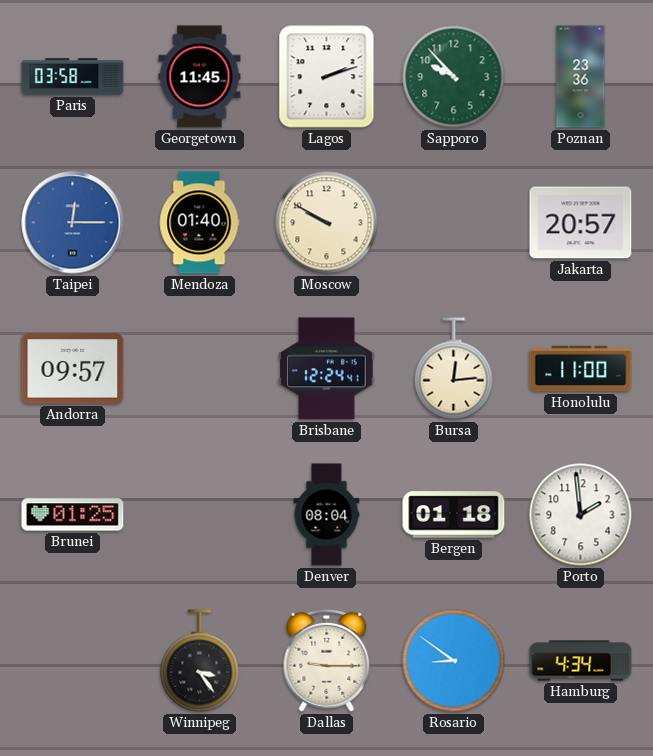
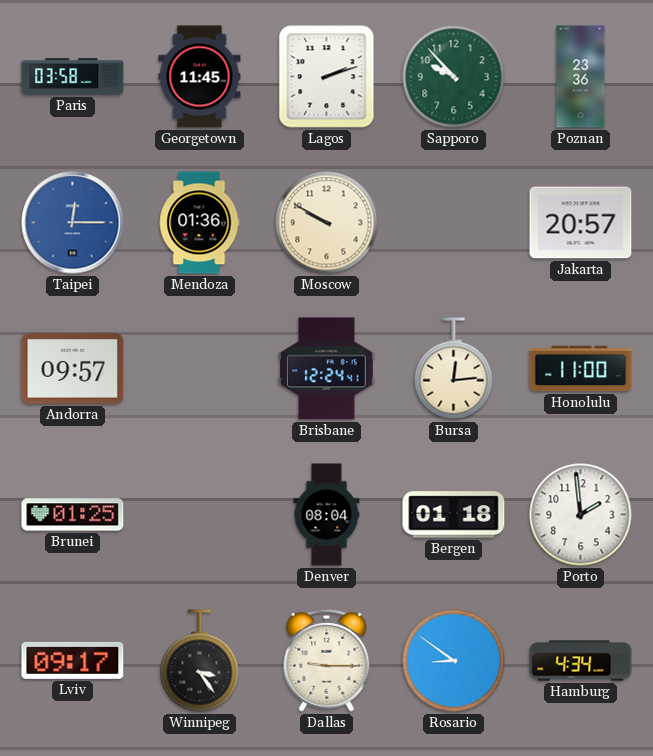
Mendoza: 01:40 -> 01:36
Lviv: none -> 09:17
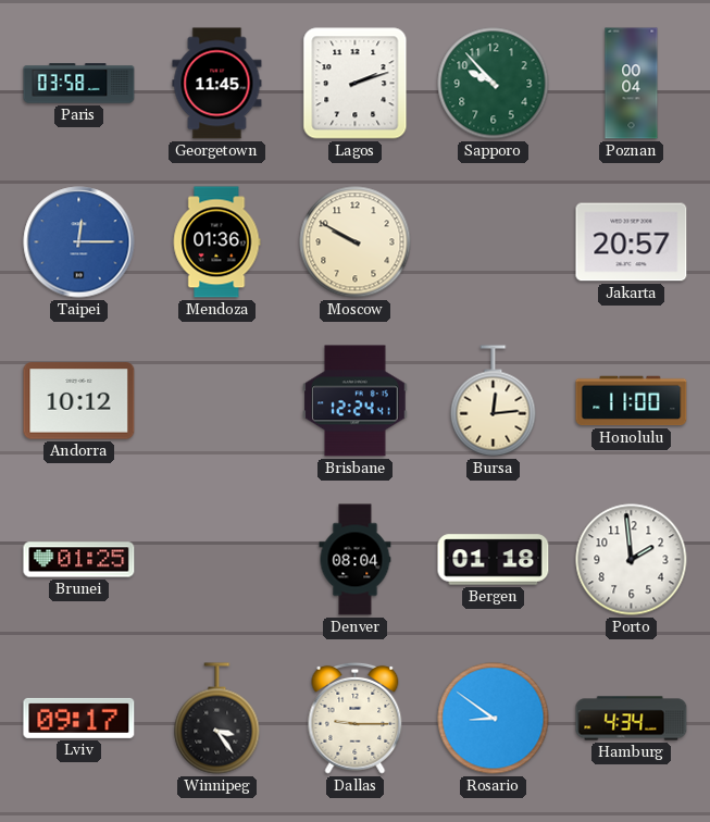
Poznan: 23:36 -> 00:04
Andorra: 09:57 -> 10:12
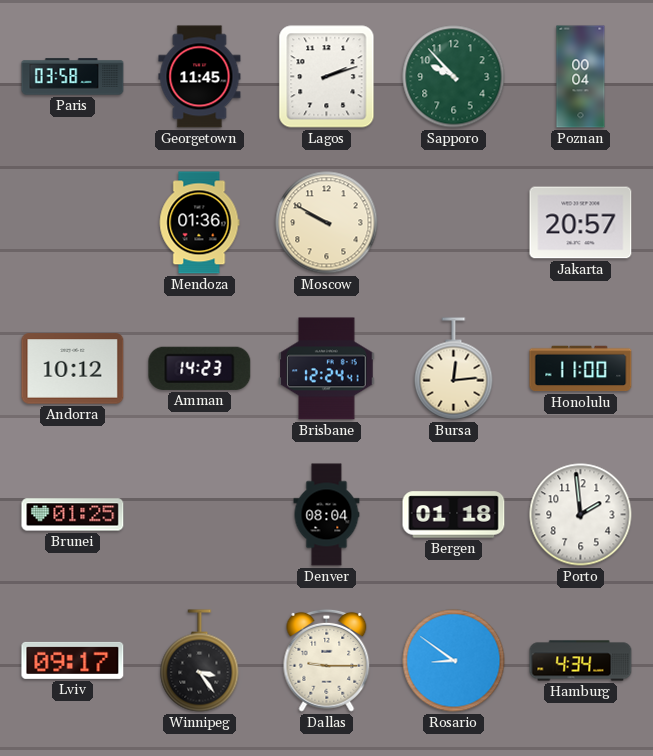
Taipei: 12:15 -> none
Amman: none -> 14:23
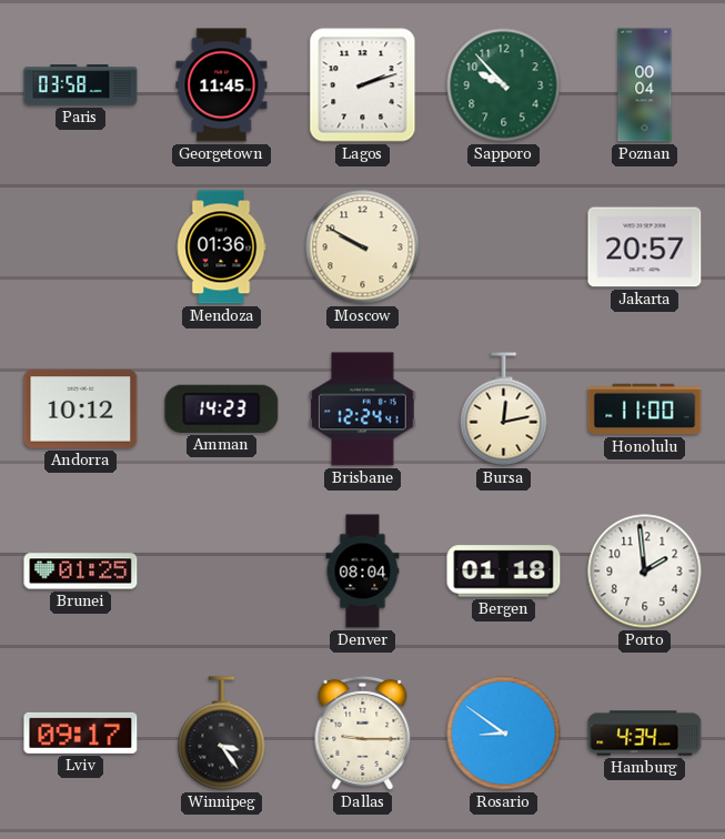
Bursa: 12:14 -> 12:13
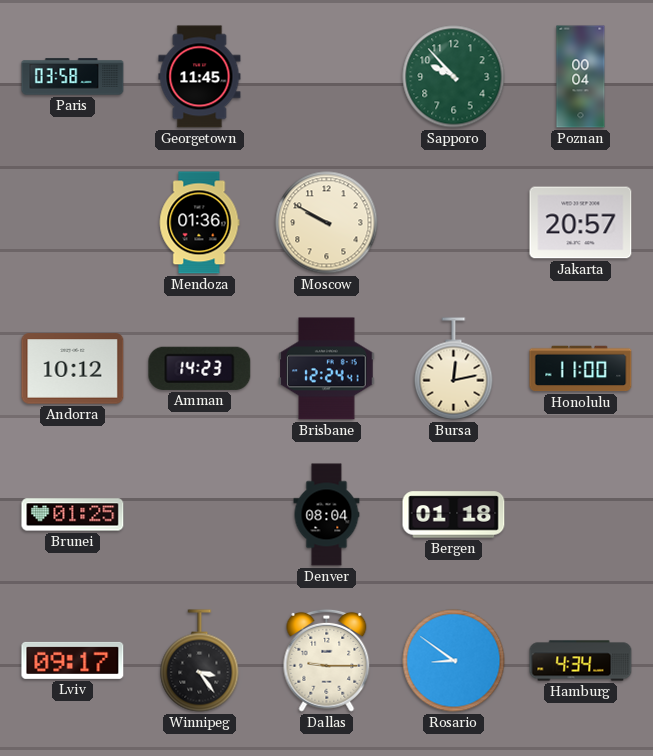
Lagos: 2:12 -> none
Porto: 1:59 -> none
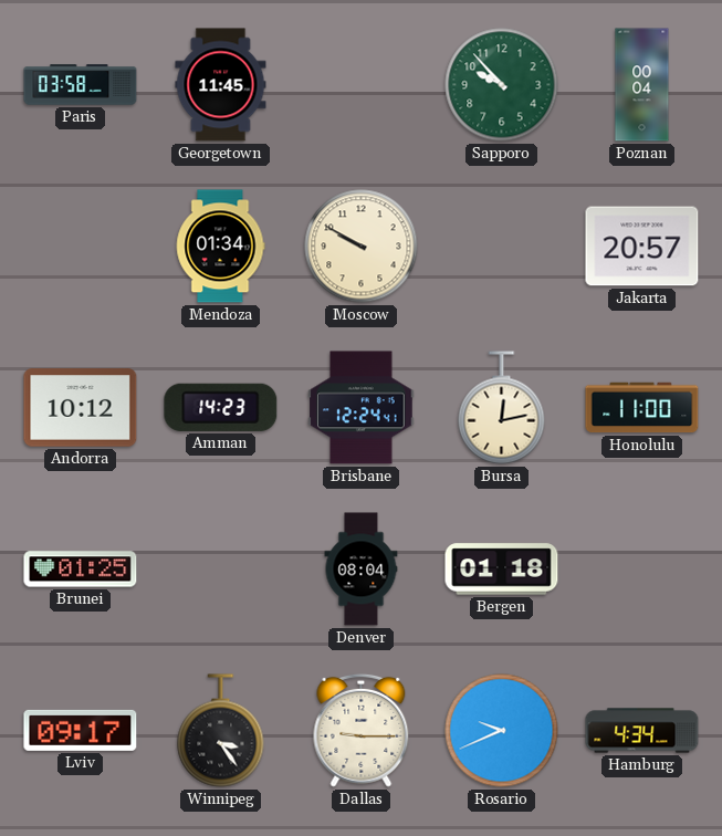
Mendoza: 01:36 -> 01:34
Rosario: 8:51 -> 9:41
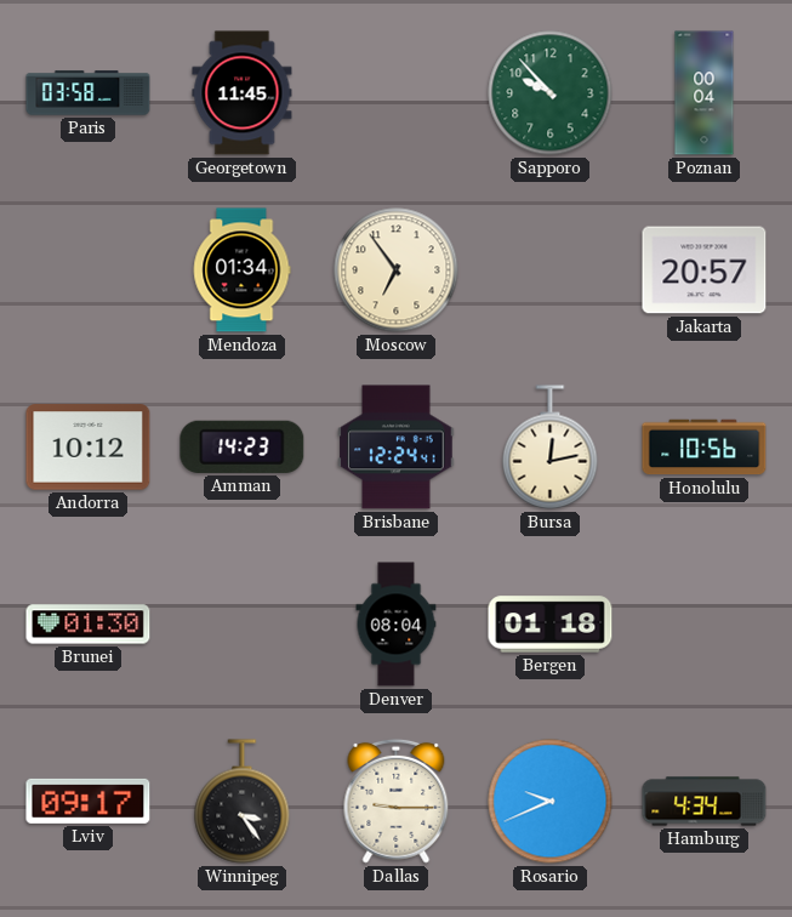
Moscow: 9:50 -> 6:54
Honolulu: 11:00 -> 10:56
Brunei: 01:25 -> 01:30
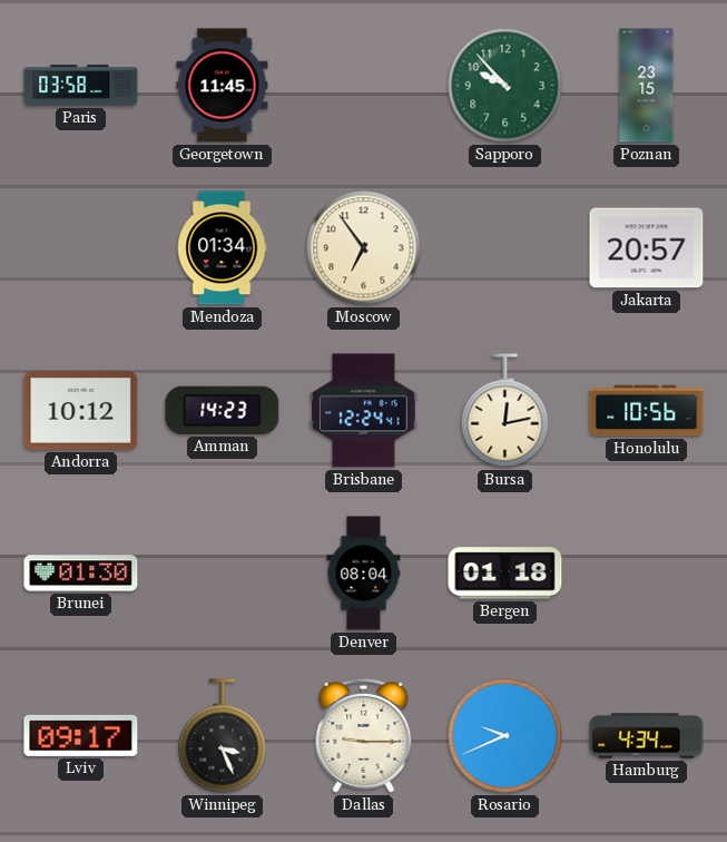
Poznan: 00:04 -> 23:15
Winnipeg: 3:24 -> 3:26
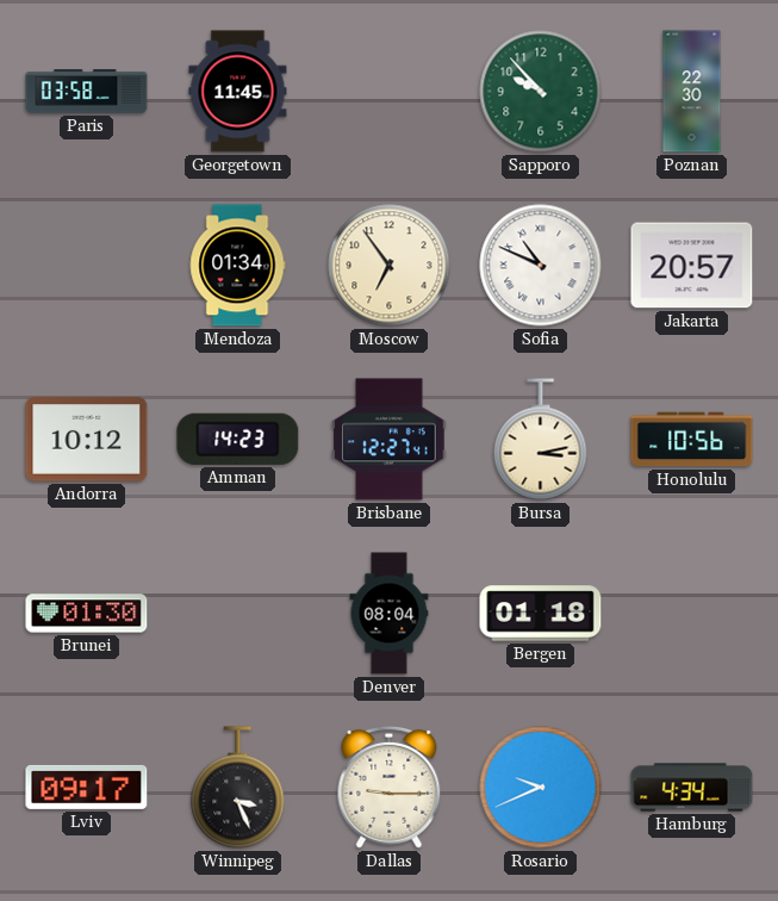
Poznan: 23:15 -> 22:30
Sofia: none -> 10:49
Brisbane: 12:24 -> 12:27
Bursa: 12:13 -> 3:13
